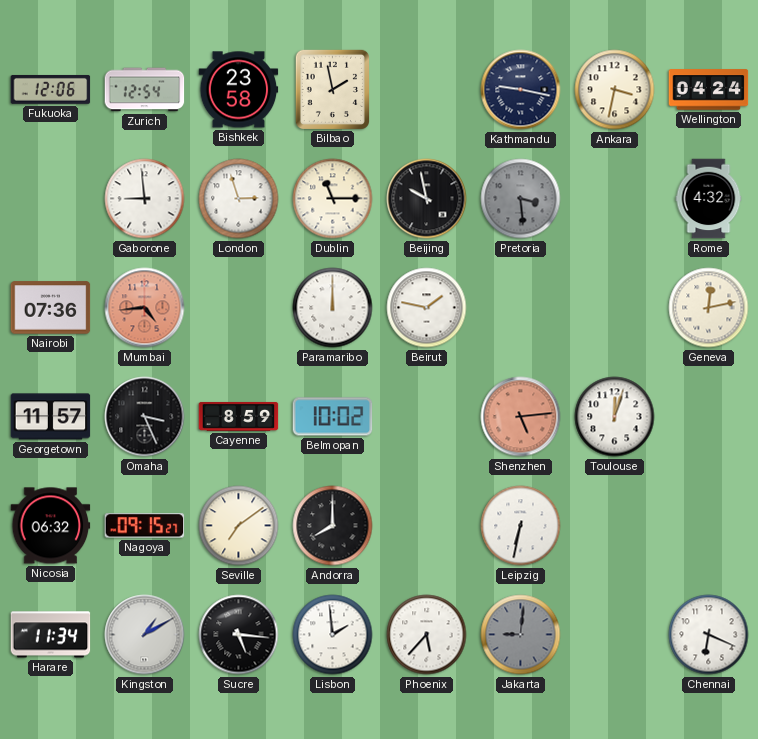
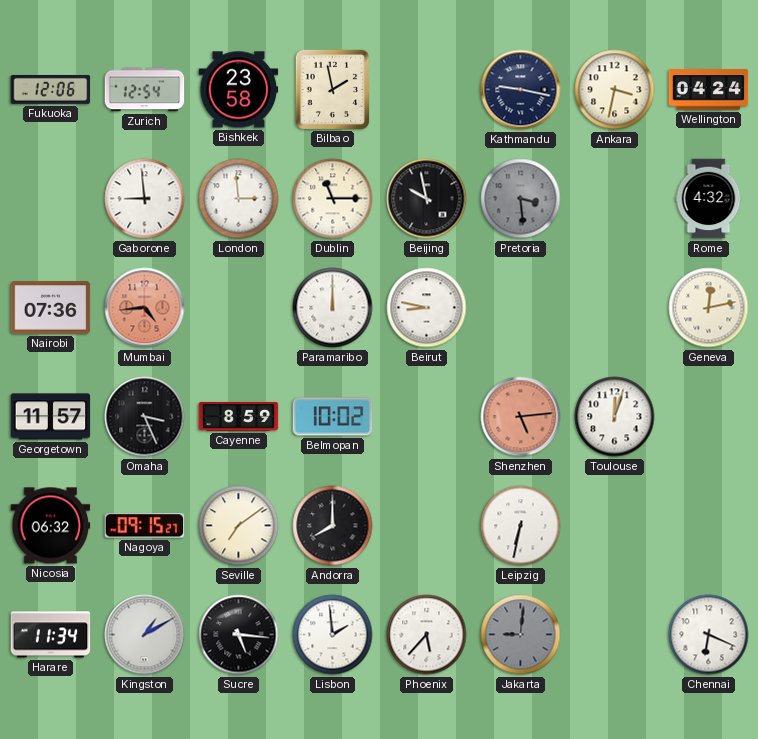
London: 2:57 -> 2:59
Beirut: 1:47 -> 8:47
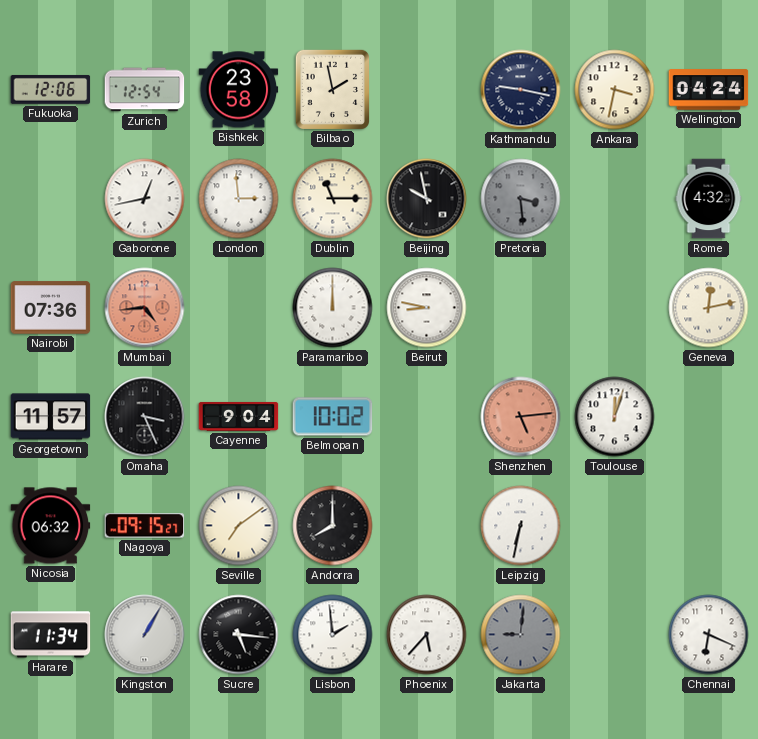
Gaborone: 8:59 -> 12:43
Cayenne: 8:59 -> 9:04
Kingston: 1:10 -> 1:05
